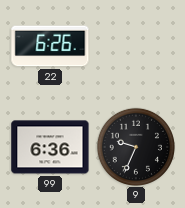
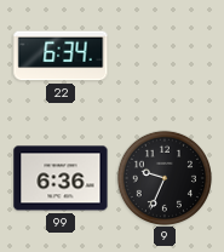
22: 6:26 -> 6:34
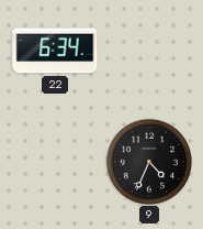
99: 6:36 -> none
9: 9:34 -> 4:34
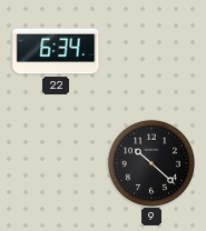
9: 4:34 -> 10:22
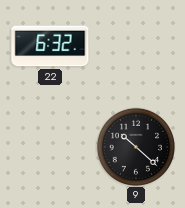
22: 6:34 -> 6:32
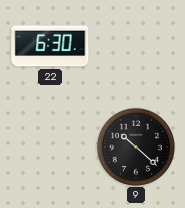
22: 6:32 -> 6:30
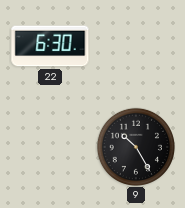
9: 10:22 -> 10:25
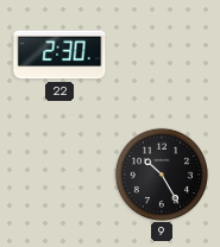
22: 6:30 -> 2:30
